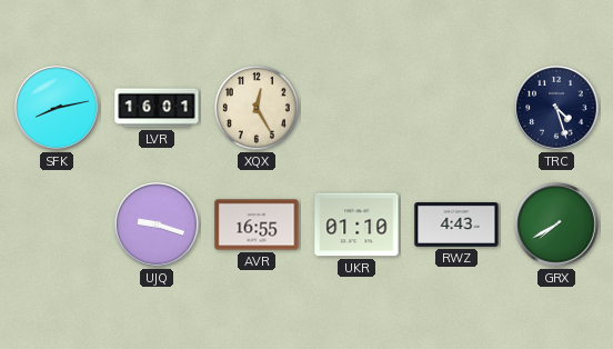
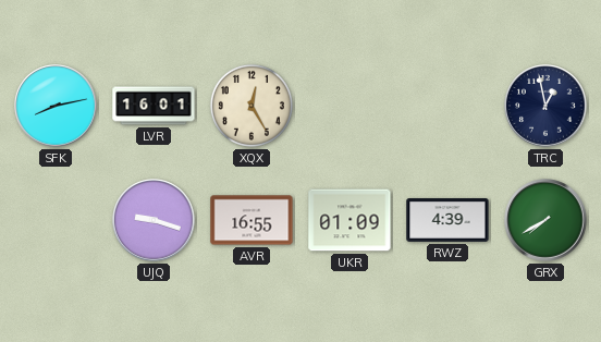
TRC: 4:27 -> 12:58
UKR: 01:10 -> 01:09
RWZ: 4:43 -> 4:39
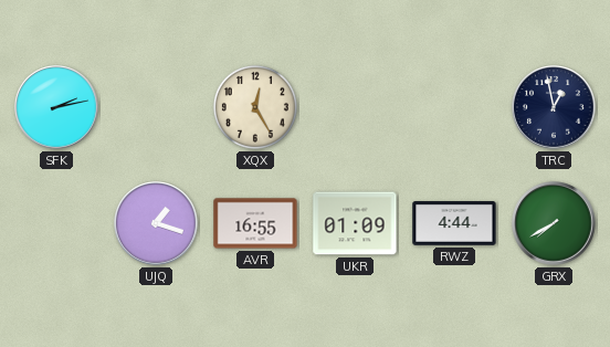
SFK: 8:13 -> 2:13
LVR: 16:01 -> none
UJQ: 9:18 -> 1:18
RWZ: 4:39 -> 4:44
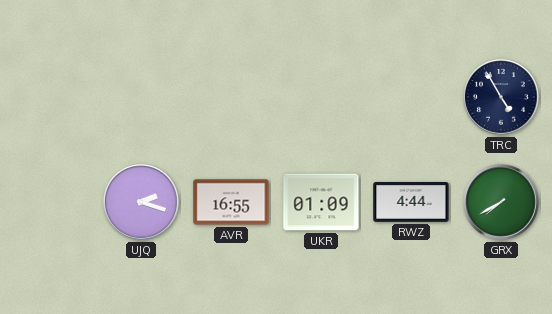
SFK: 2:13 -> none
XQX: 12:25 -> none
TRC: 12:58 -> 4:55
UJQ: 1:18 -> 2:18
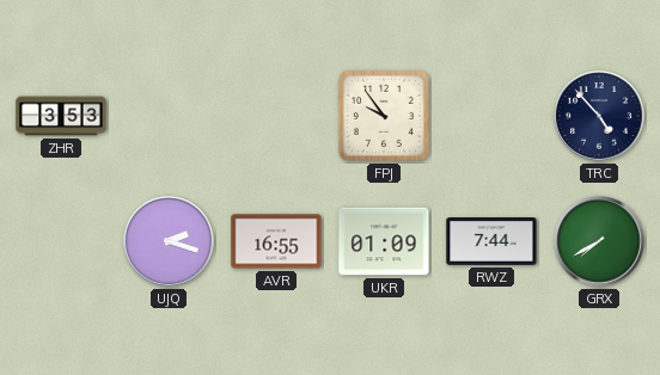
ZHR: none -> 3:53
FPJ: none -> 9:54
TRC: 4:55 -> 4:53
RWZ: 4:44 -> 7:44
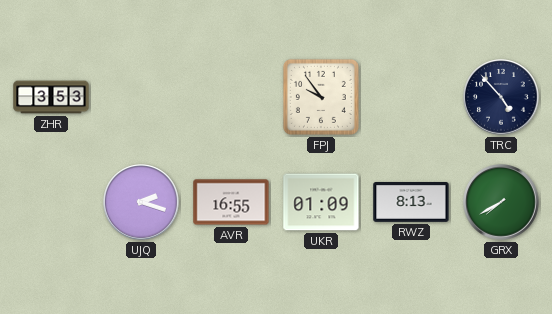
RWZ: 7:44 -> 8:13
